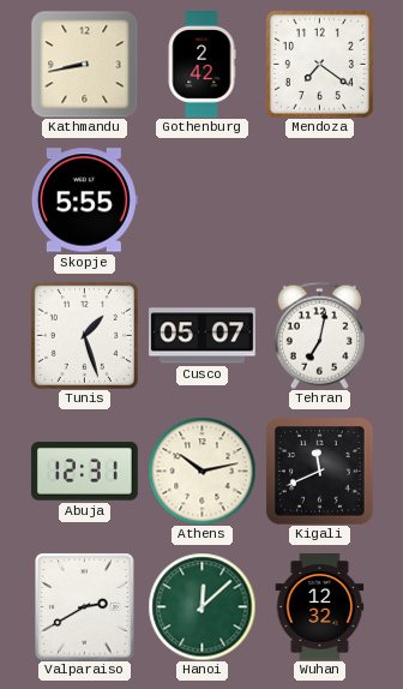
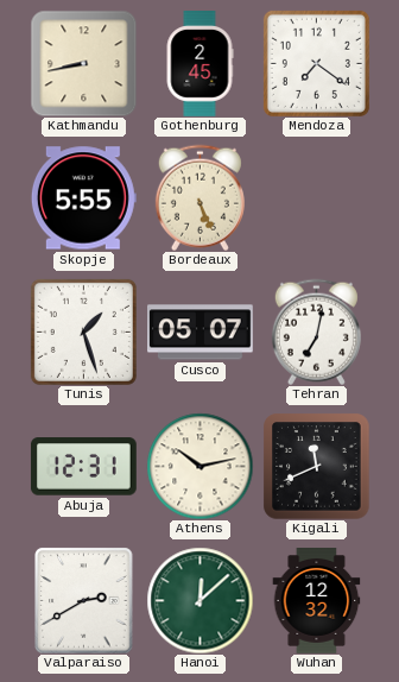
Gothenburg: 2:42 -> 2:45
Bordeaux: none -> 5:26
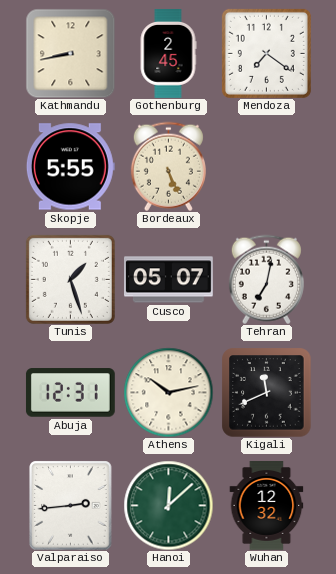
Valparaiso: 2:40 -> 2:44
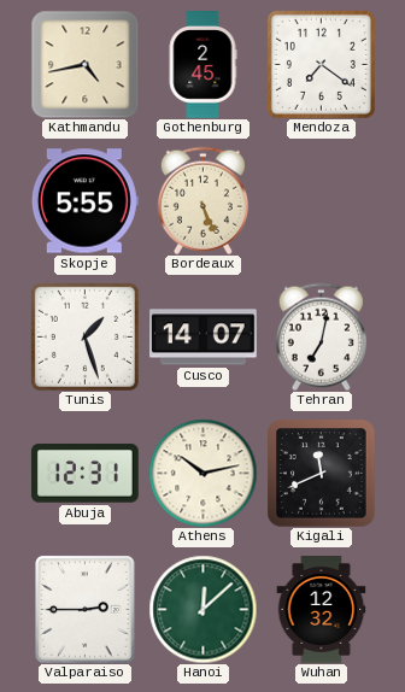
Kathmandu: 8:43 -> 4:43
Cusco: 05:07 -> 14:07
Valparaiso: 2:44 -> 2:45
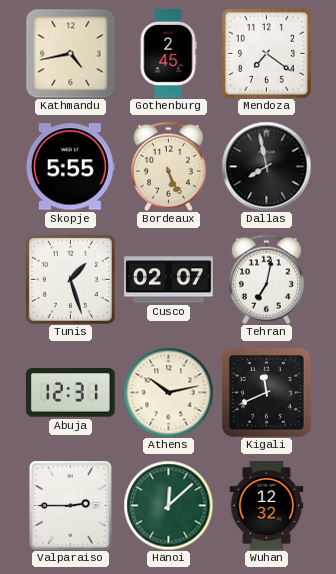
Dallas: none -> 7:58
Cusco: 14:07 -> 02:07
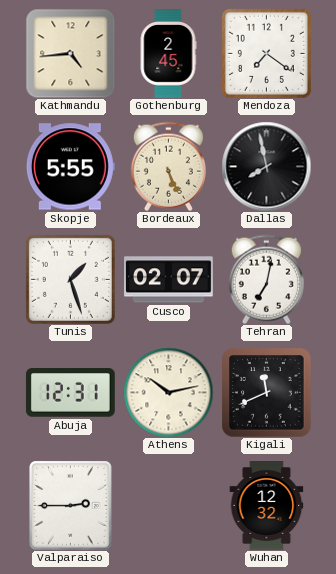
Kathmandu: 4:43 -> 4:44
Hanoi: 12:08 -> none
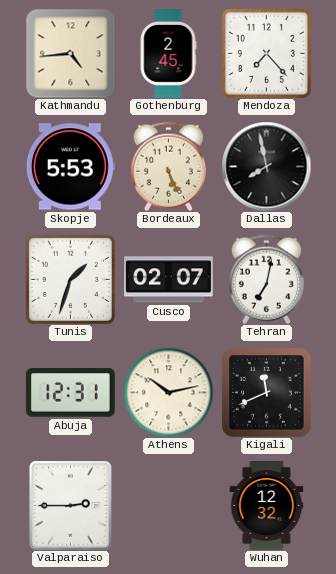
Mendoza: 7:21 -> 7:23
Skopje: 5:55 -> 5:53
Tunis: 1:27 -> 1:33
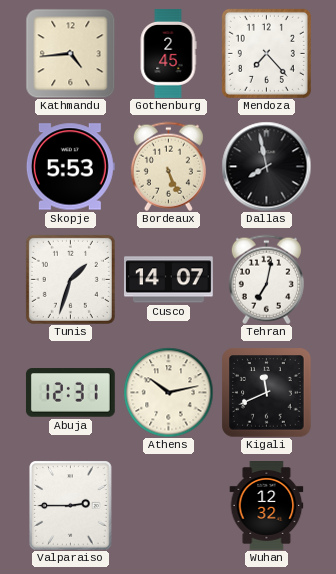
Cusco: 02:07 -> 14:07
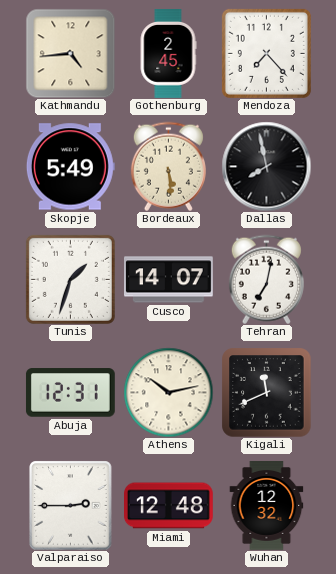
Skopje: 5:53 -> 5:49
Bordeaux: 5:26 -> 5:29
Miami: none -> 12:48
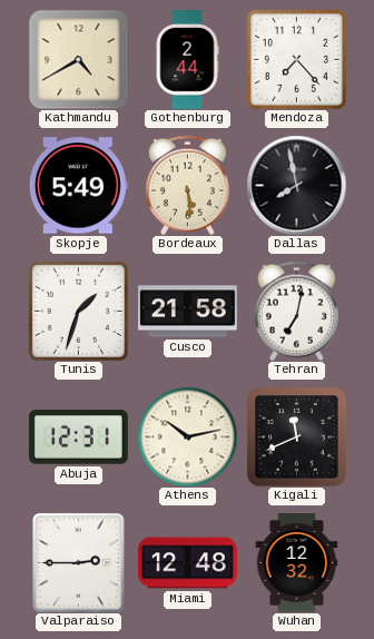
Kathmandu: 4:44 -> 4:40
Gothenburg: 2:45 -> 2:44
Cusco: 14:07 -> 21:58
